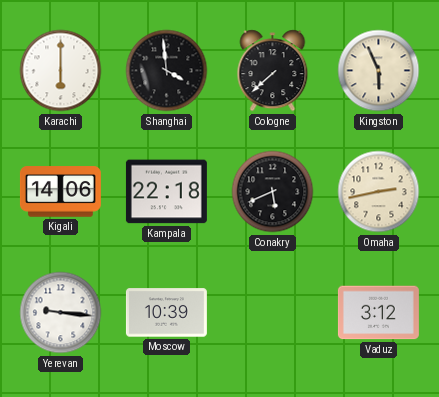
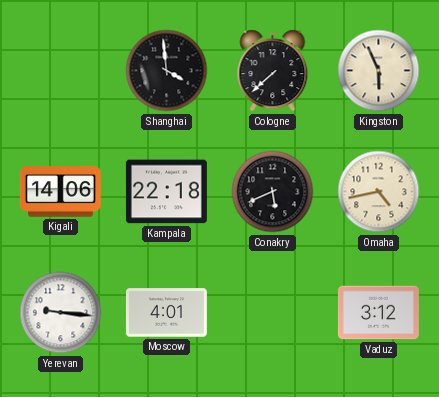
Karachi: 6:00 -> none
Omaha: 2:43 -> 4:43
Moscow: 10:39 -> 4:01
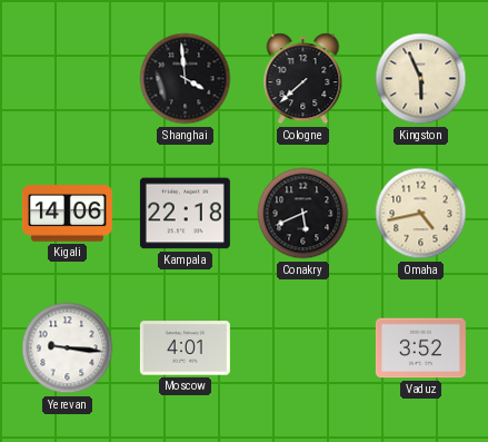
Vaduz: 3:12 -> 3:52
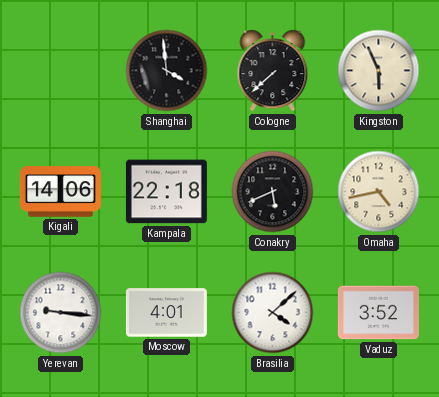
Brasilia: none -> 4:08
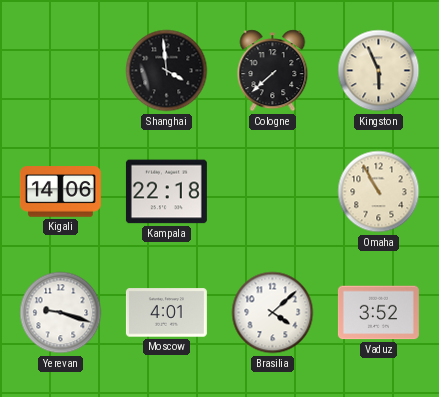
Conakry: 5:41 -> none
Omaha: 4:43 -> 10:55
Yerevan: 9:16 -> 9:18
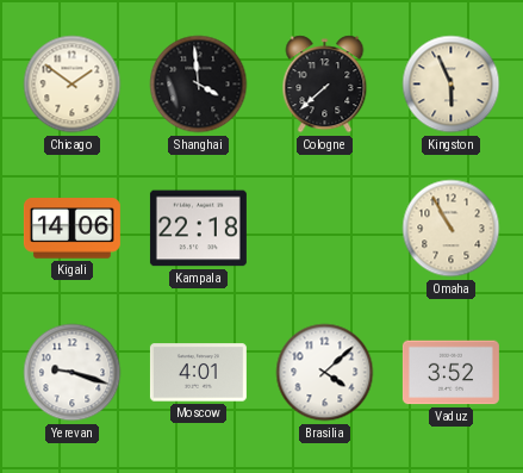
Chicago: none -> 1:51
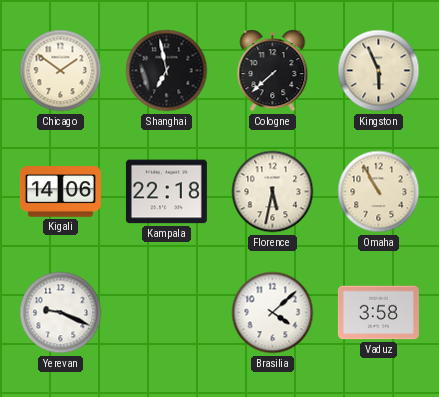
Shanghai: 3:59 -> 6:58
Florence: none -> 5:32
Yerevan: 9:18 -> 9:19
Moscow: 4:01 -> none
Vaduz: 3:52 -> 3:58
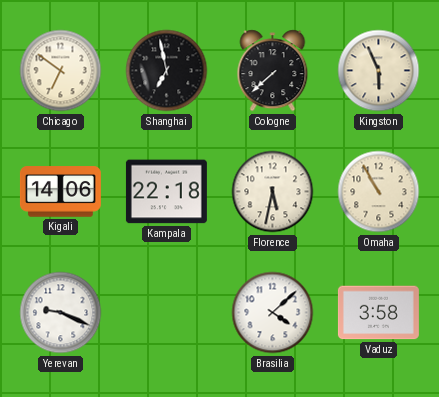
Chicago: 1:51 -> 6:51
